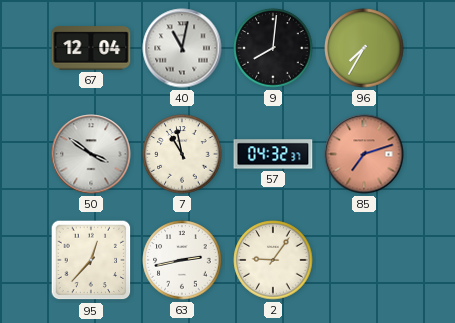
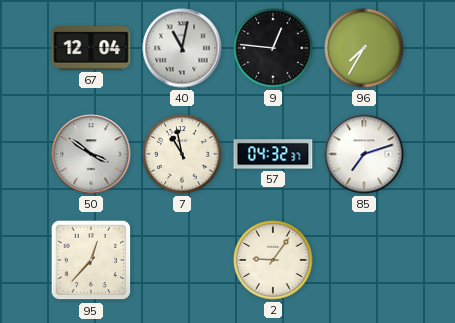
9: 8:01 -> 12:46
85 dial: salmon -> white
63: 2:43 -> none
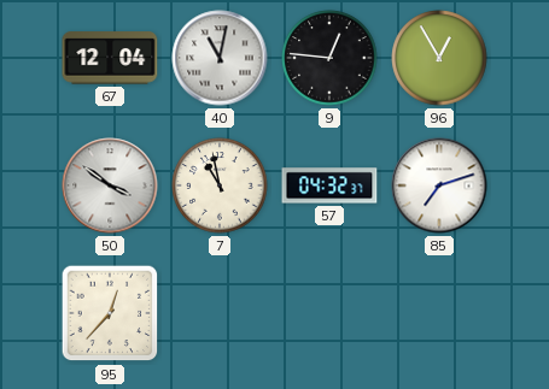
96: 7:35 -> 12:55
2: 9:06 -> none
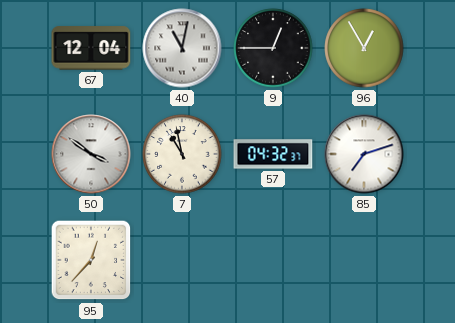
9: 12:46 -> 12:45
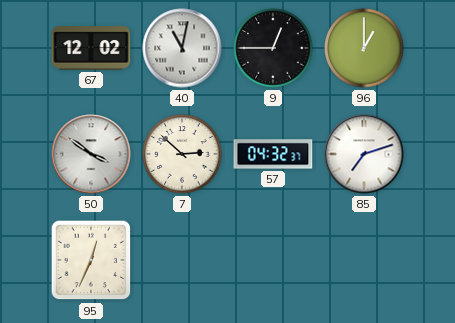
67: 12:04 -> 12:02
96: 12:55 -> 1:00
7: 10:58 -> 2:52
95: 12:37 -> 12:34
